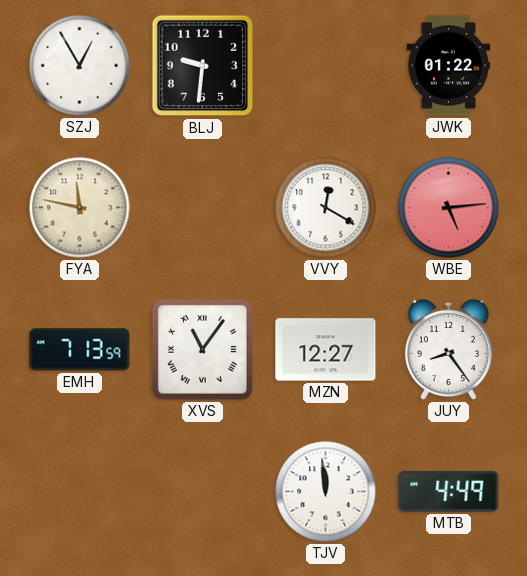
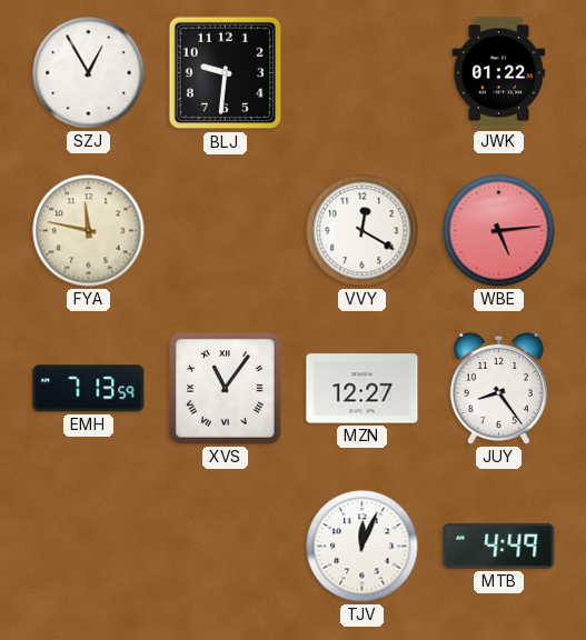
TJV: 11:59 -> 12:04
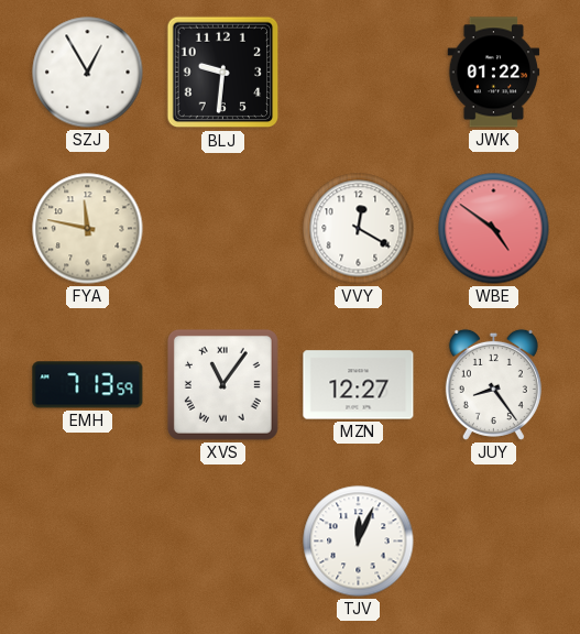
WBE: 5:14 -> 4:51
MTB: 4:49 -> none
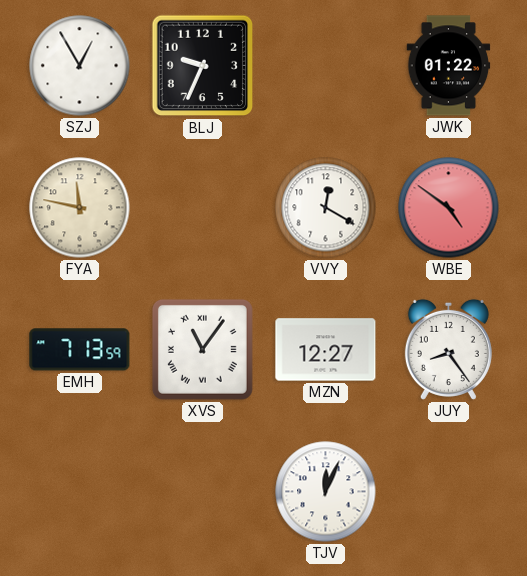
BLJ: 9:31 -> 9:34
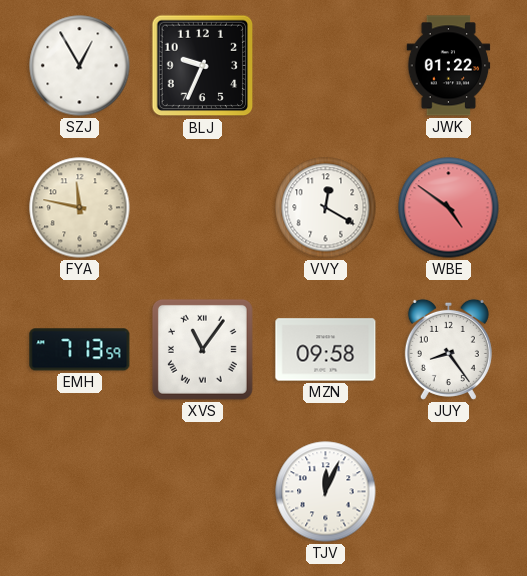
MZN: 12:27 -> 09:58
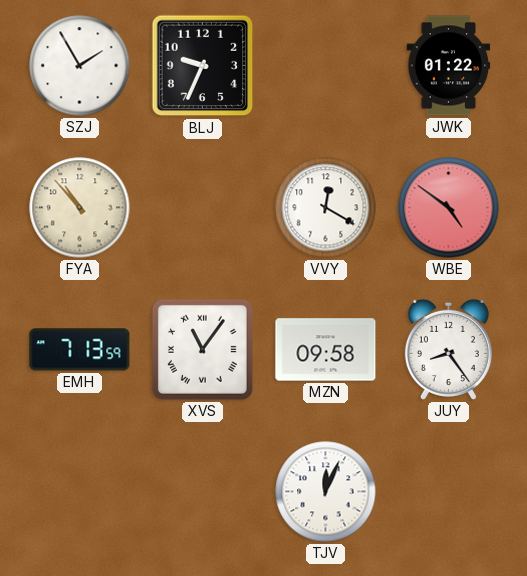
SZJ: 12:55 -> 1:55
FYA: 11:47 -> 10:53
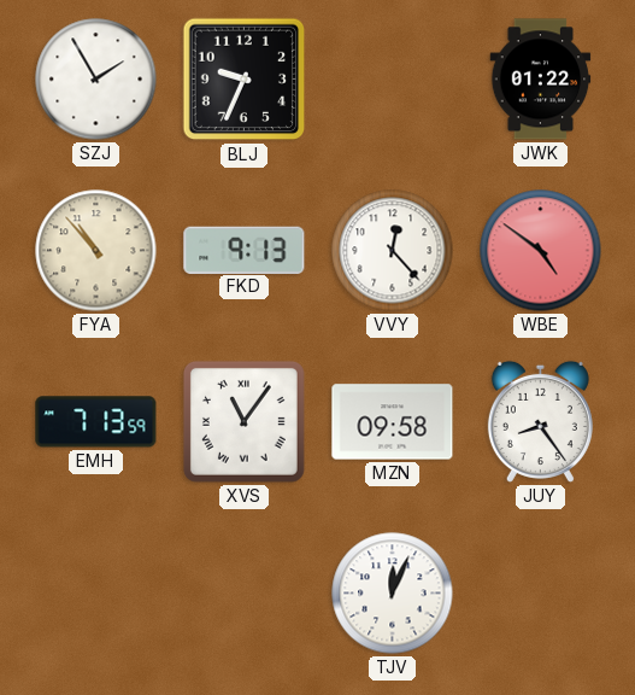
FKD: none -> 9:13
VVY: 12:20 -> 12:23
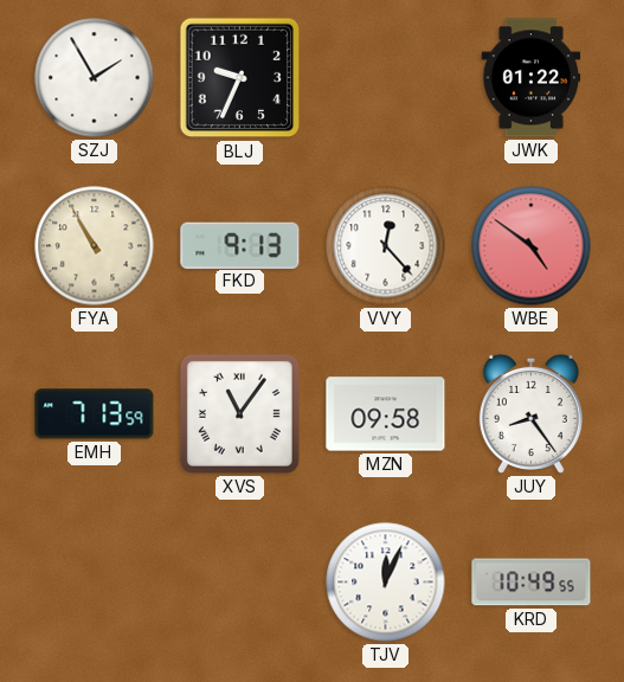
FYA: 10:53 -> 10:55
KRD: none -> 10:49
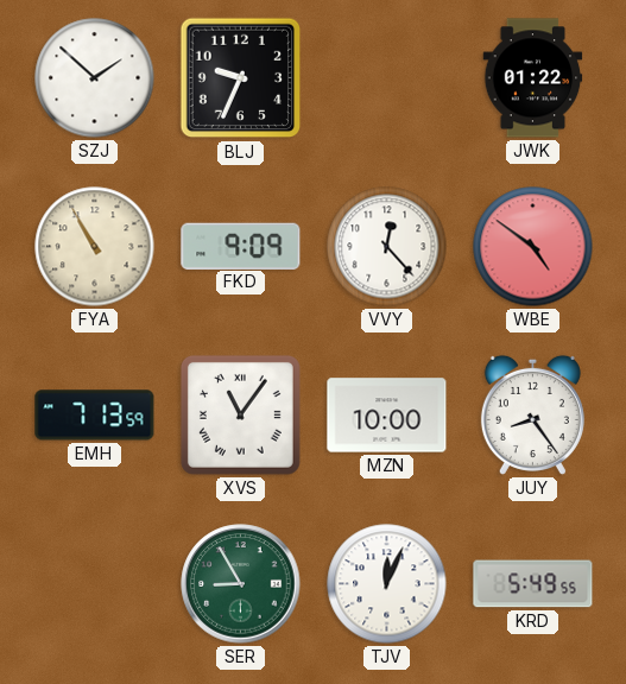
SZJ: 1:55 -> 1:52
FKD: 9:13 -> 9:09
MZN: 09:58 -> 10:00
SER: none -> 8:55
KRD: 10:49 -> 5:49
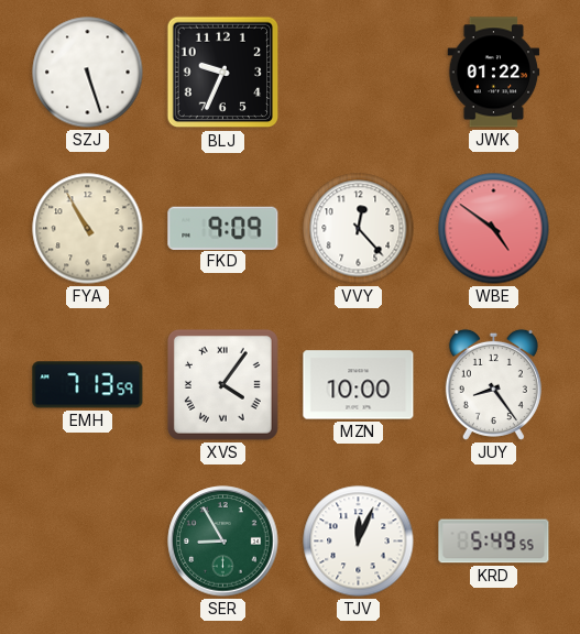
SZJ: 1:52 -> 5:27
XVS: 11:06 -> 4:06
